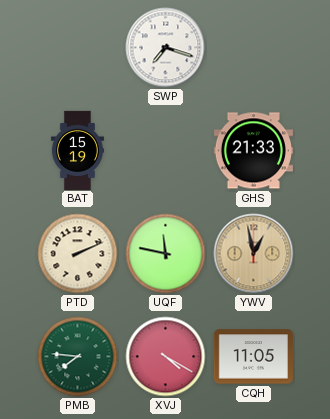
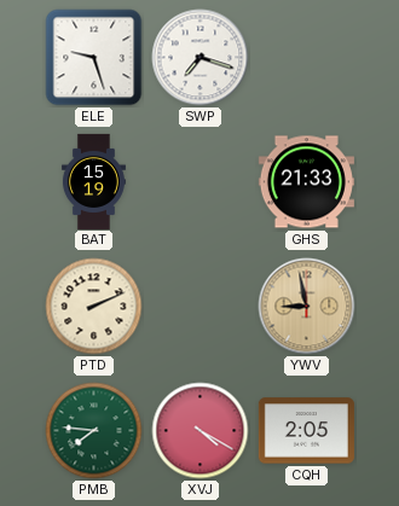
ELE: none -> 9:27
UQF: 11:47 -> none
YWV: 12:58 -> 8:58
CQH: 11:05 -> 2:05
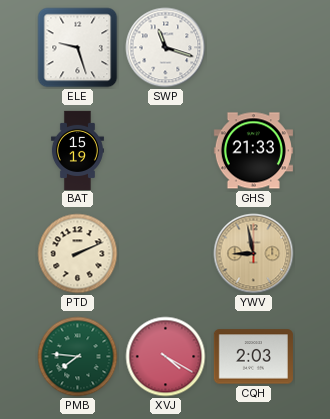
SWP: 7:18 -> 11:18
CQH: 2:05 -> 2:03
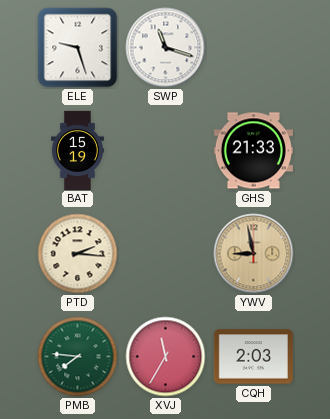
PTD: 2:11 -> 2:16
XVJ: 4:20 -> 11:35
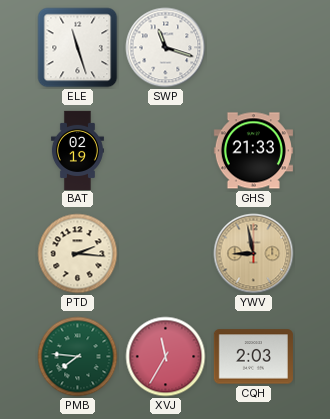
ELE: 9:27 -> 11:27
BAT: 15:19 -> 02:19
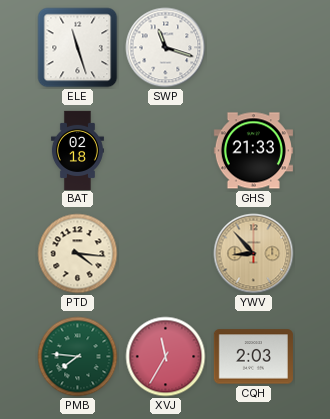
BAT: 02:19 -> 02:18
PTD: 2:16 -> 4:16
YWV: 8:58 -> 8:53
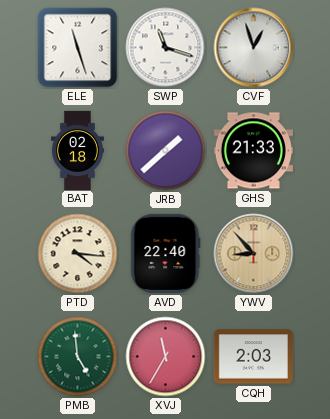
CVF: none -> 12:57
JRB: none -> 1:38
AVD: none -> 22:40
PMB: 7:46 -> 4:59
